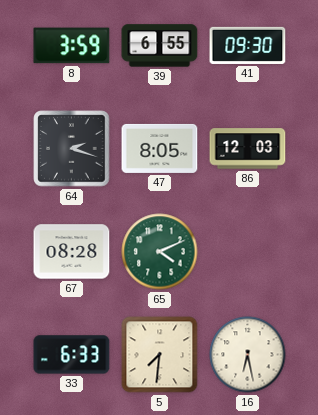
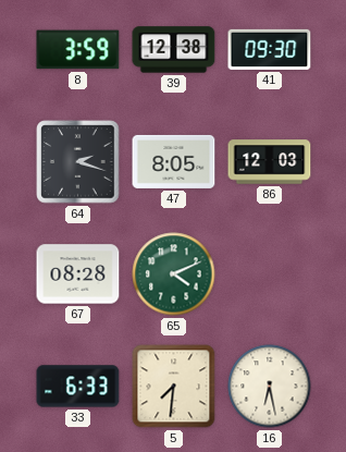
39: 6:55 -> 12:38
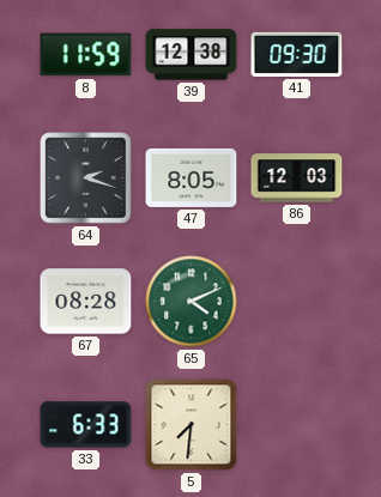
8: 3:59 -> 11:59
16: 6:28 -> none
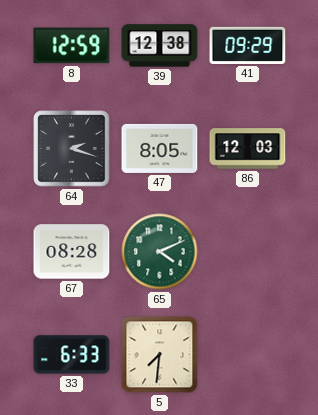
8: 11:59 -> 12:59
41: 09:30 -> 09:29
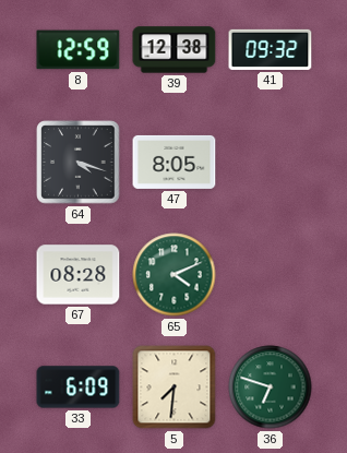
41: 09:29 -> 09:32
64: 2:18 -> 4:18
86: 12:03 -> none
33: 6:33 -> 6:09
36: none -> 6:48
